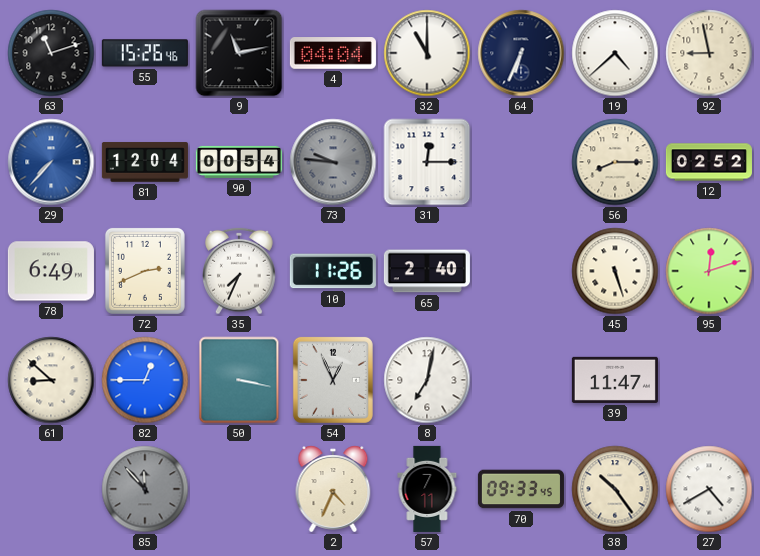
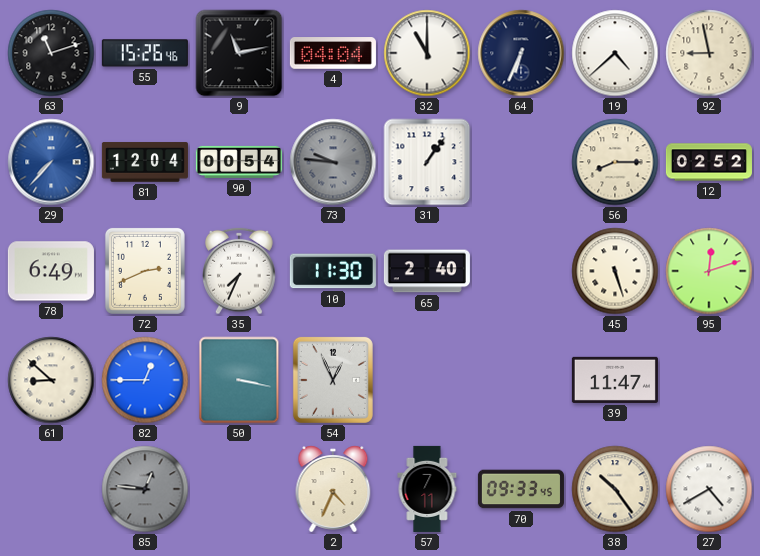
31: 12:15 -> 1:06
10: 11:26 -> 11:30
8: 7:02 -> none
85: 11:53 -> 12:46
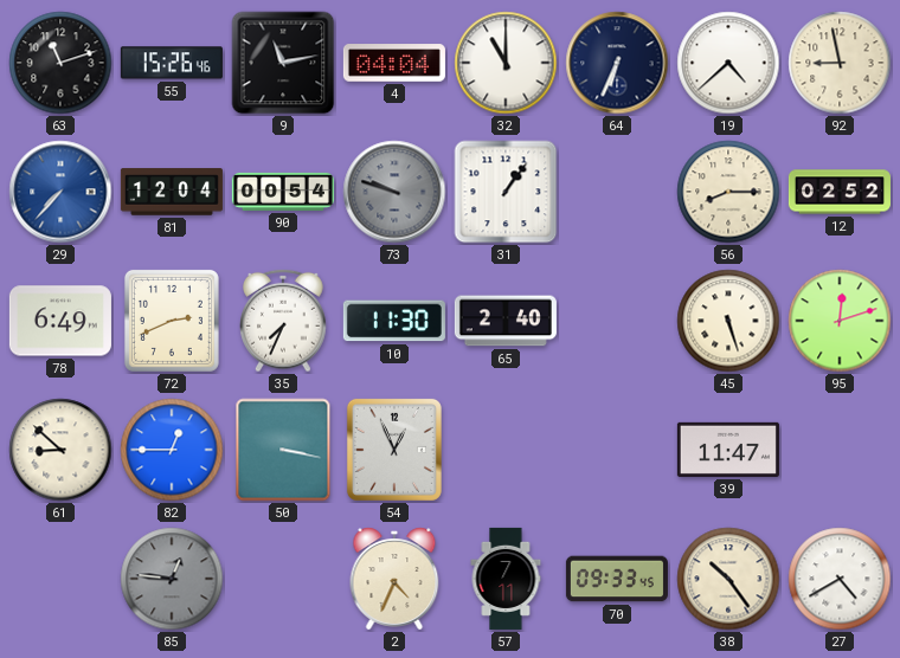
73: 9:46 -> 9:48
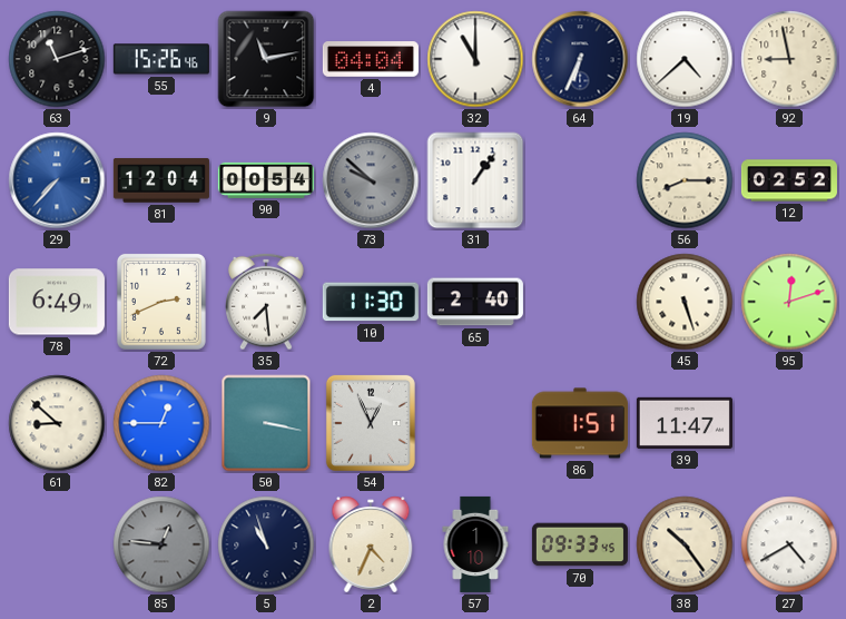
73: 9:48 -> 9:52
35: 7:34 -> 7:29
86: none -> 1:51
5: none -> 10:57
57: 7:11 -> 1:10
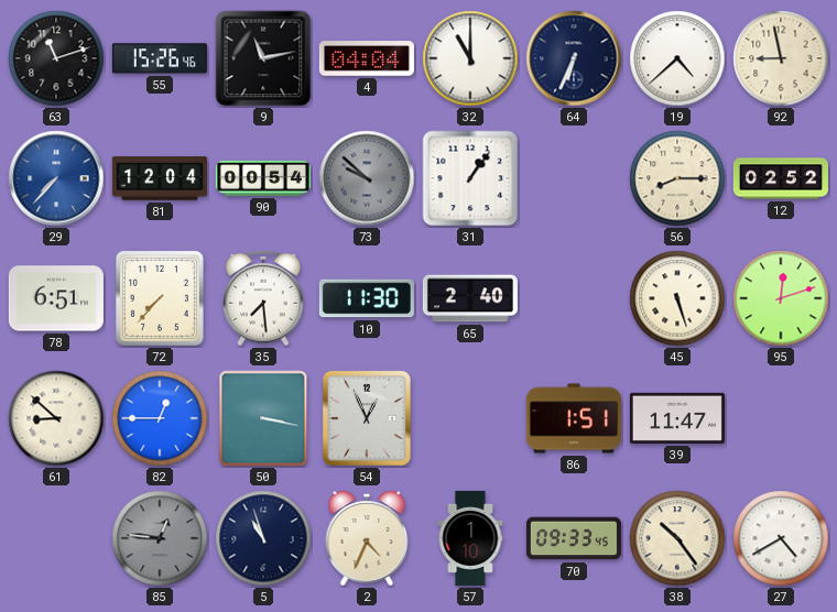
78: 6:49 -> 6:51
72: 2:41 -> 7:37
